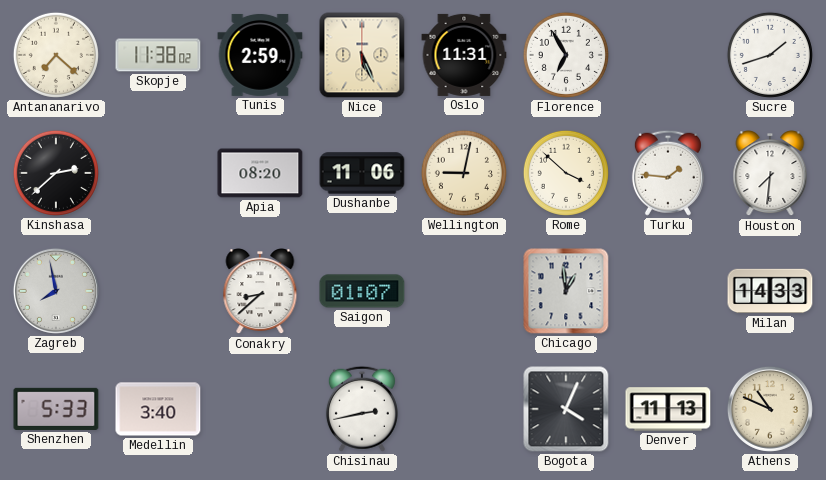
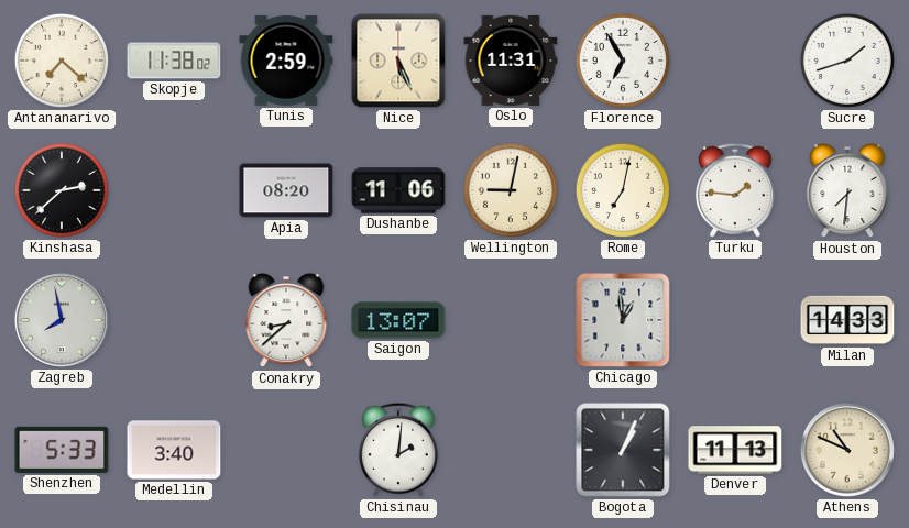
Rome: 3:52 -> 7:02
Saigon: 01:07 -> 13:07
Chisinau: 2:43 -> 2:01
Bogota: 4:04 -> 1:04
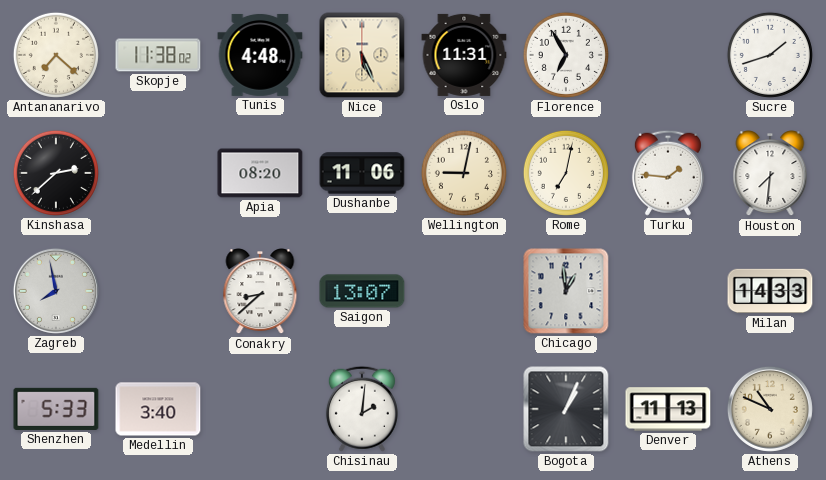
Tunis: 2:59 -> 4:48
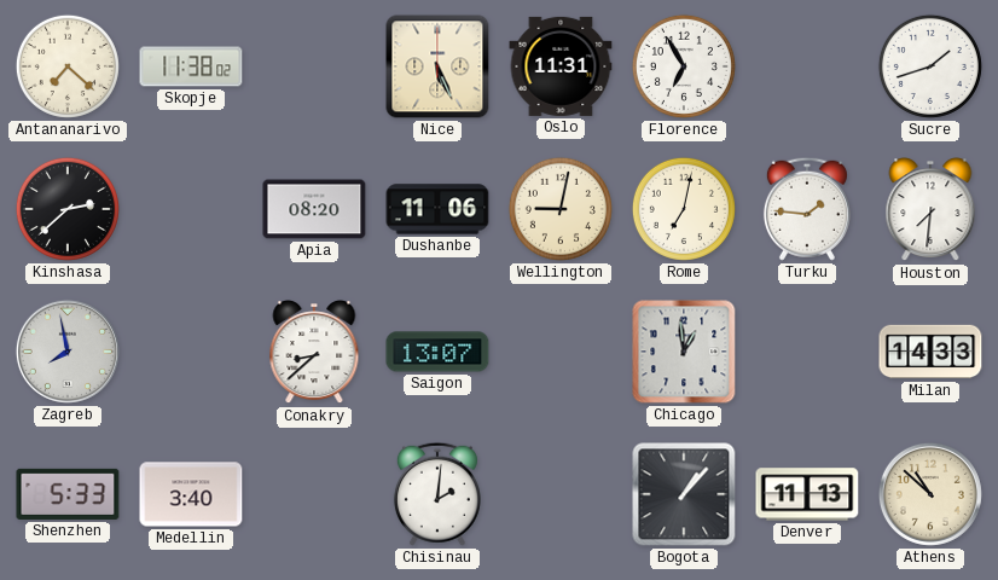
Tunis: 4:48 -> none
Bogota: 1:04 -> 1:07
Athens: 10:49 -> 10:52
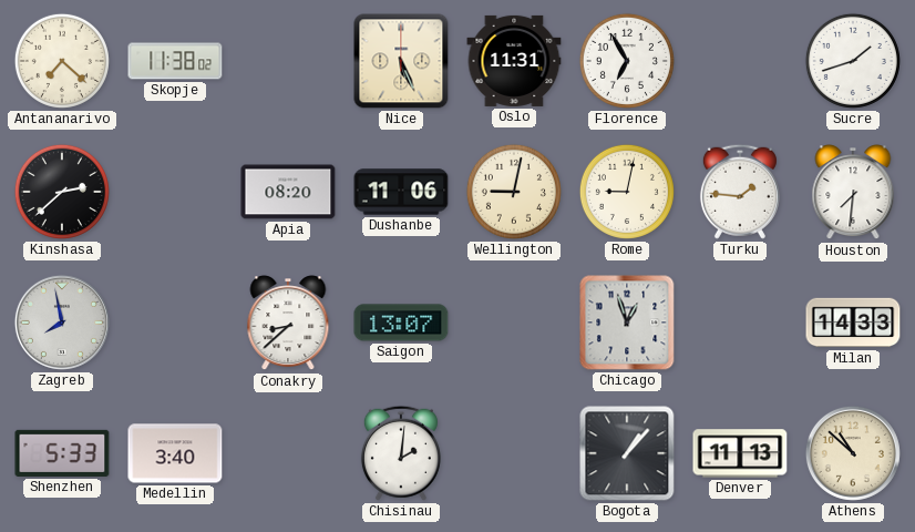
Rome: 7:02 -> 9:02
Chicago: 12:59 -> 12:57
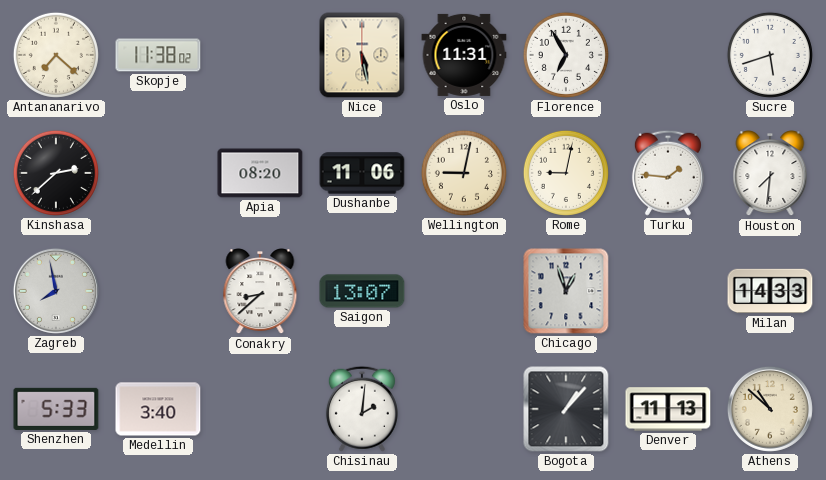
Nice: 5:26 -> 5:28
Sucre: 1:42 -> 5:42
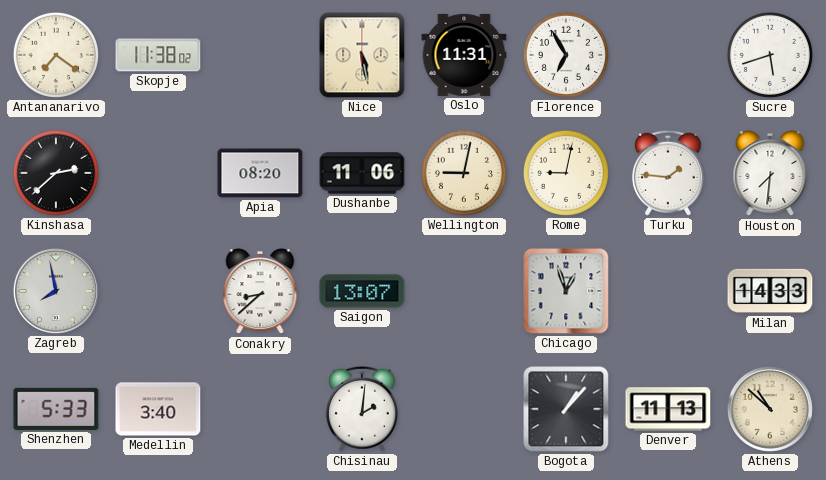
Antananarivo: 7:22 -> 7:21
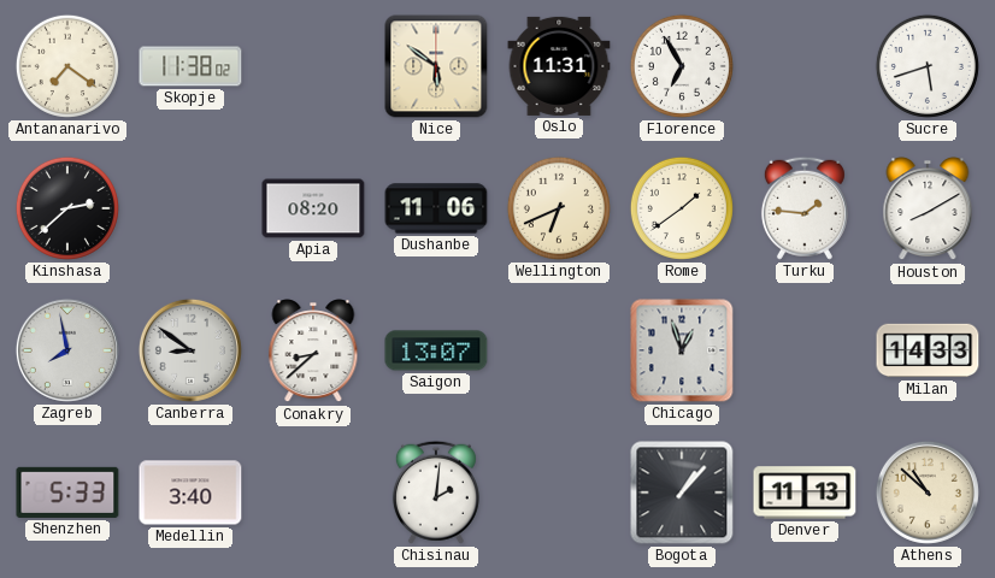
Nice: 5:28 -> 5:51
Wellington: 9:02 -> 6:41
Rome: 9:02 -> 1:39
Houston: 7:31 -> 8:10
Canberra: none -> 8:51
